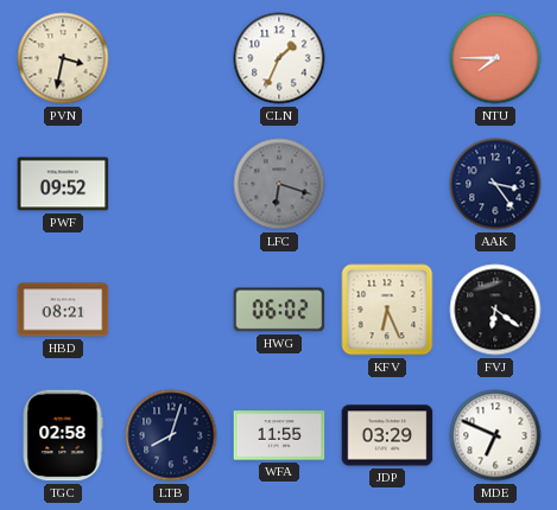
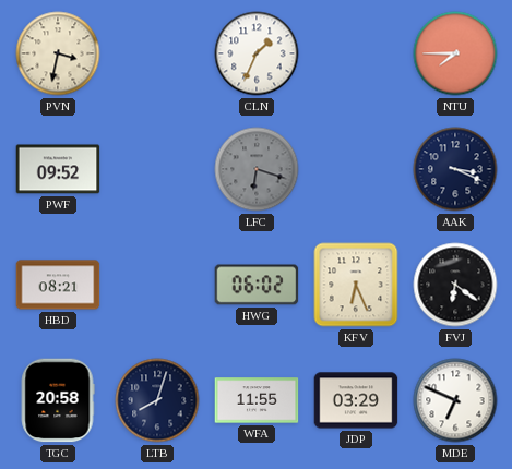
AAK: 3:24 -> 3:19
TGC: 02:58 -> 20:58
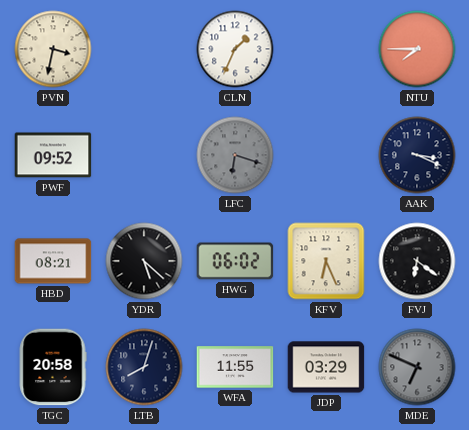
YDR: none -> 5:22
MDE dial: white -> grey
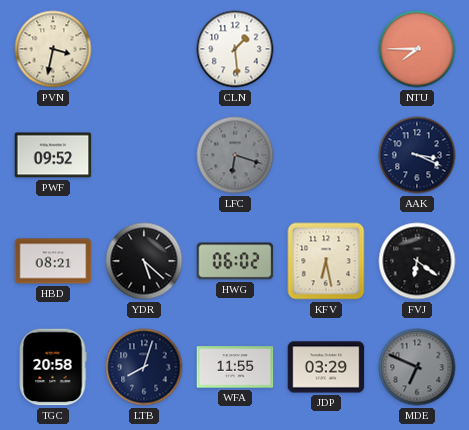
CLN: 1:34 -> 1:29
KFV: 6:26 -> 6:28
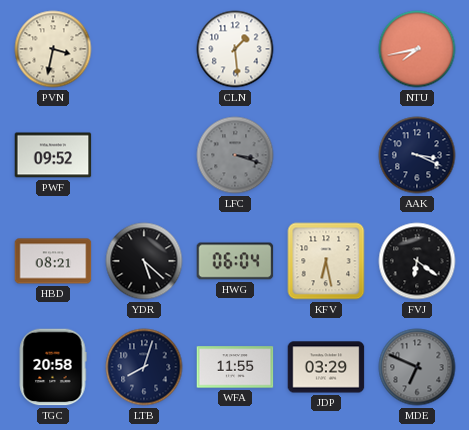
NTU: 7:45 -> 7:43
LFC: 6:18 -> 3:18
HWG: 06:02 -> 06:04
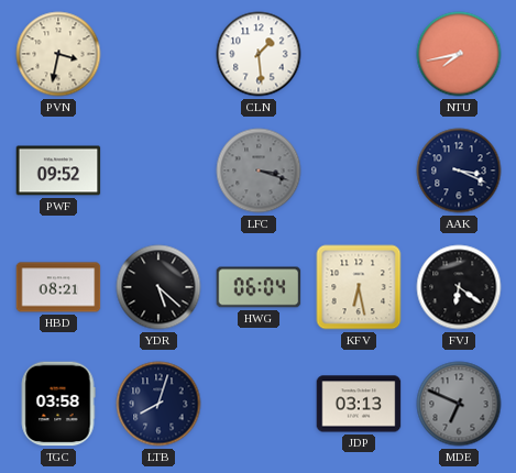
TGC: 20:58 -> 03:58
WFA: 11:55 -> none
JDP: 03:29 -> 03:13
